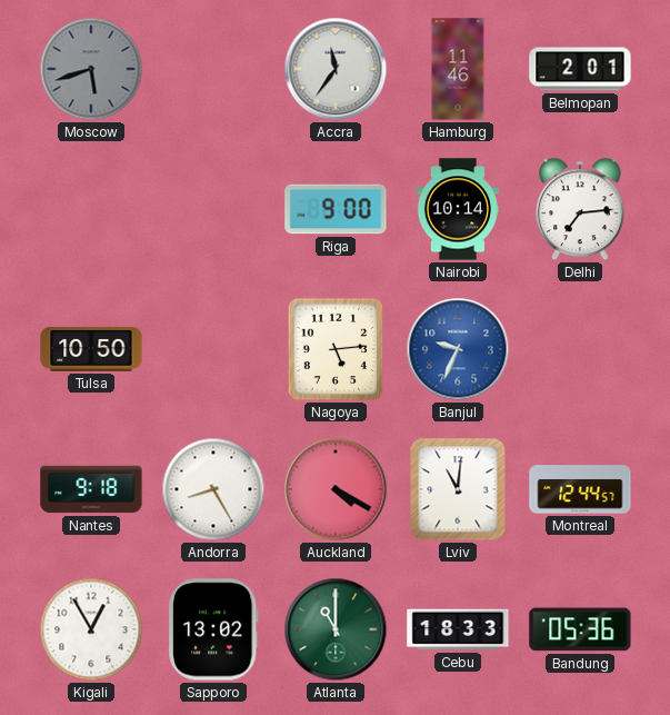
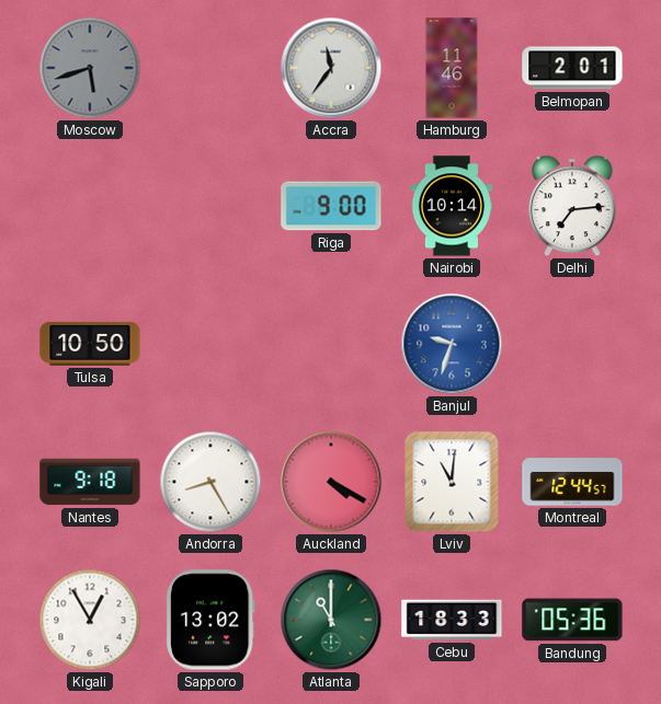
Nagoya: 5:14 -> none
Banjul: 9:34 -> 9:33
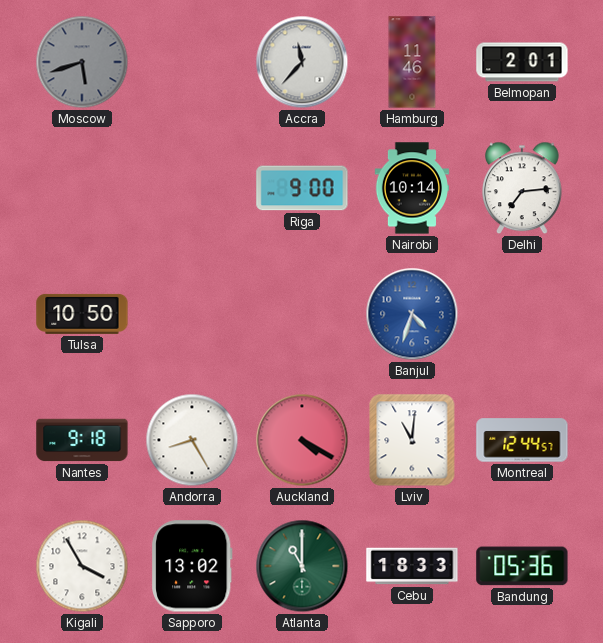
Accra: 11:36 -> 11:37
Banjul: 9:33 -> 4:33
Kigali: 12:55 -> 3:55
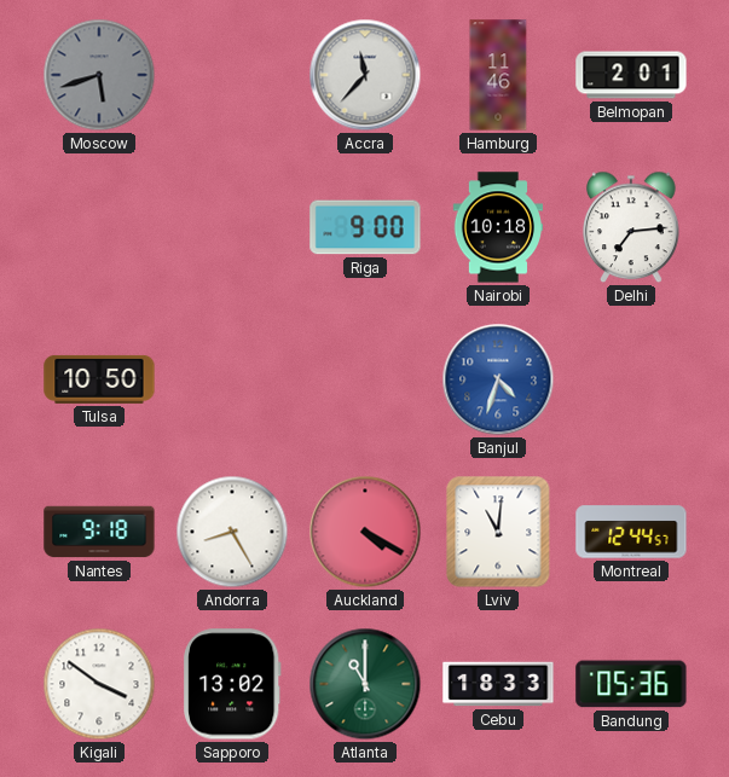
Nairobi: 10:14 -> 10:18
Kigali: 3:55 -> 3:51
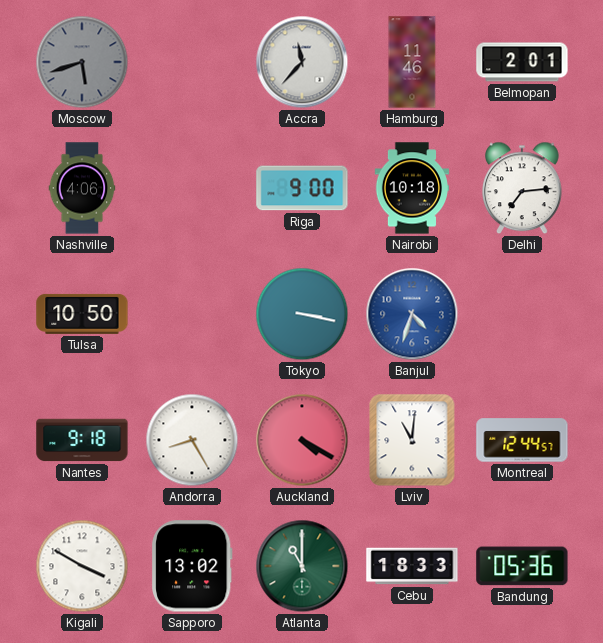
Nashville: none -> 4:06
Tokyo: none -> 3:17
Kigali: 3:51 -> 3:50
